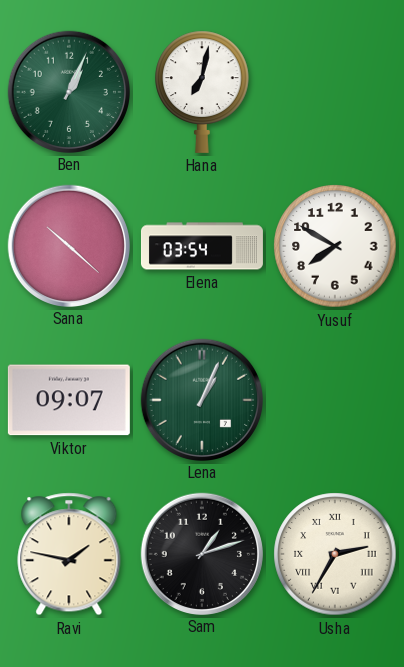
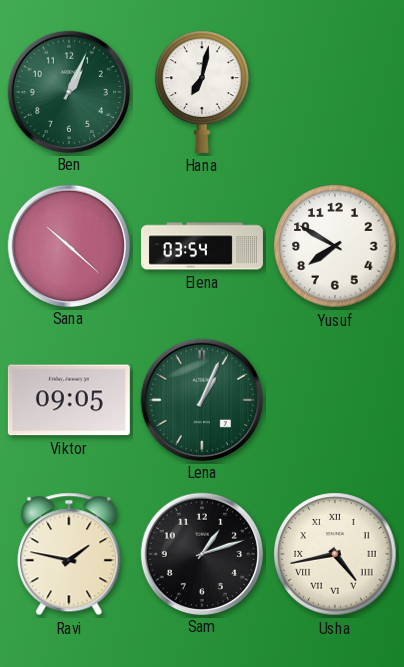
Viktor: 09:07 -> 09:05
Usha: 2:35 -> 4:43
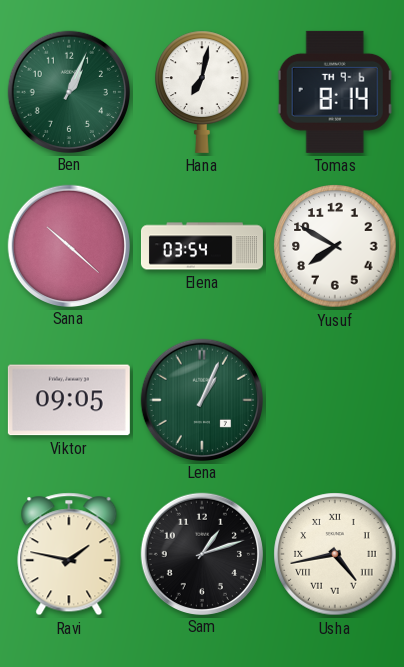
Tomas: none -> 8:14
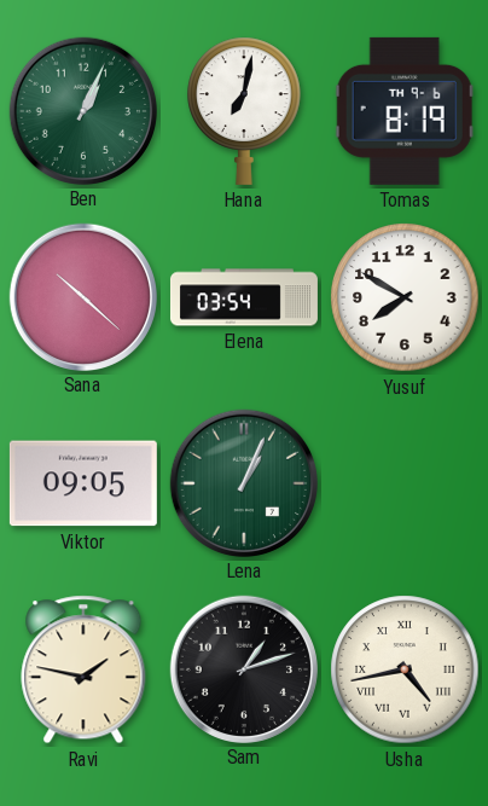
Tomas: 8:14 -> 8:19
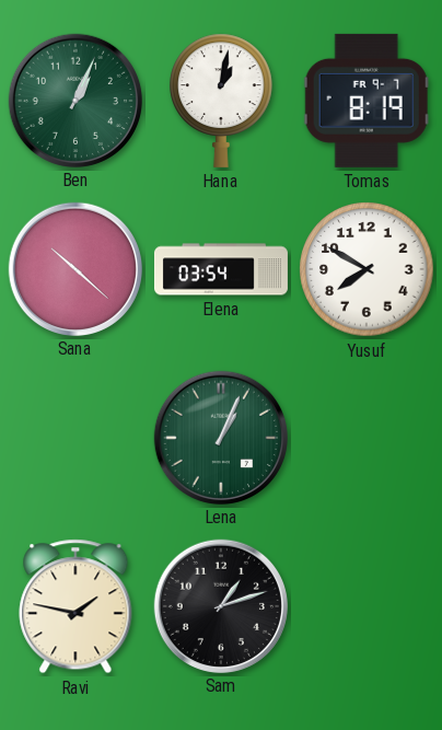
Hana: 7:02 -> 1:02
Tomas date: TH 9-6 -> FR 9-7
Viktor: 09:05 -> none
Usha: 4:43 -> none
